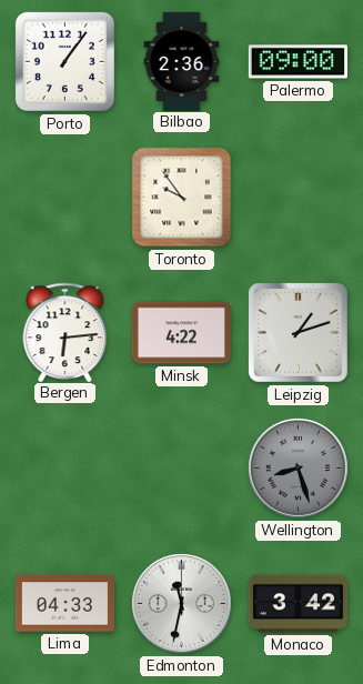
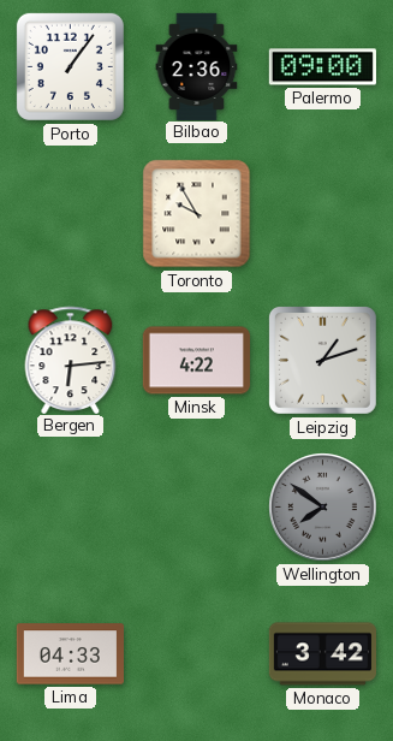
Toronto: 9:54 -> 9:55
Wellington: 8:27 -> 7:51
Edmonton: 11:32 -> none
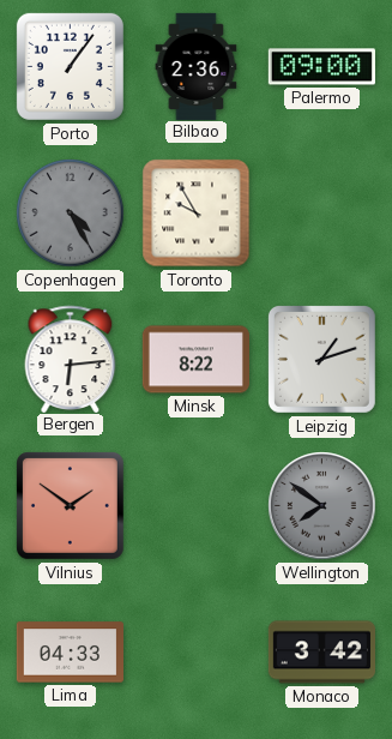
Copenhagen: none -> 4:25
Minsk: 4:22 -> 8:22
Vilnius: none -> 1:51
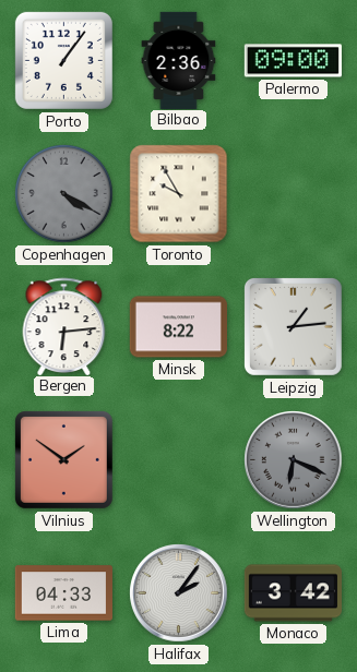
Copenhagen: 4:25 -> 4:20
Leipzig: 1:12 -> 1:14
Wellington: 7:51 -> 6:19
Halifax: none -> 2:06
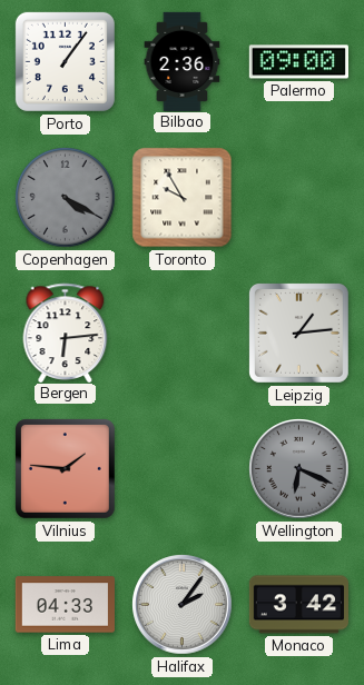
Minsk: 8:22 -> none
Vilnius: 1:51 -> 1:46
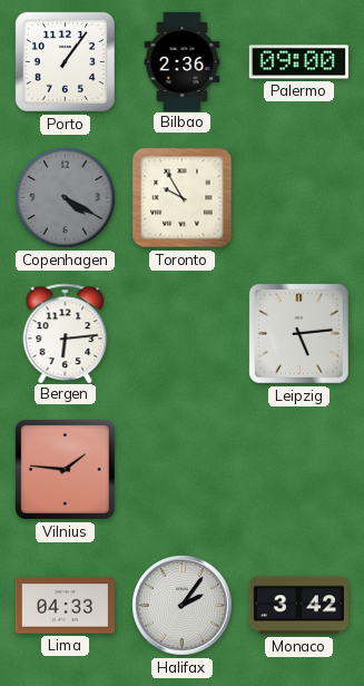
Leipzig: 1:14 -> 5:14
Wellington: 6:19 -> none
